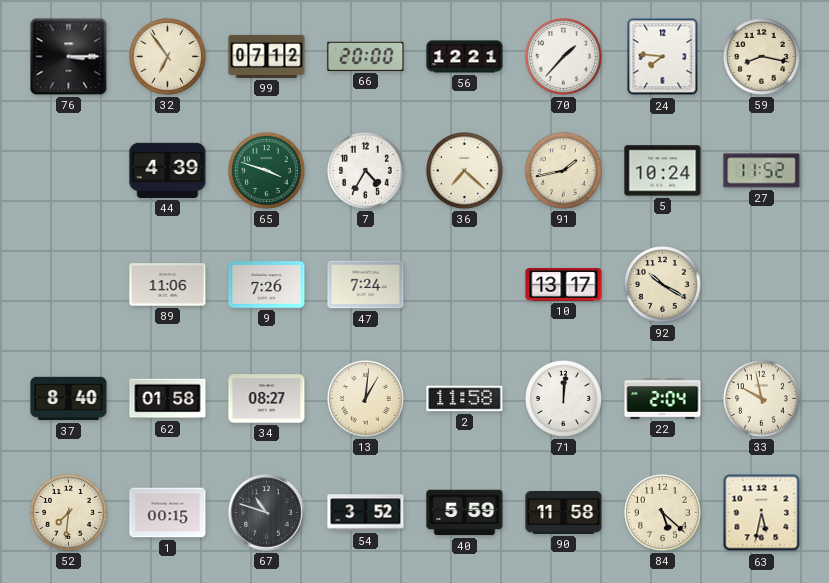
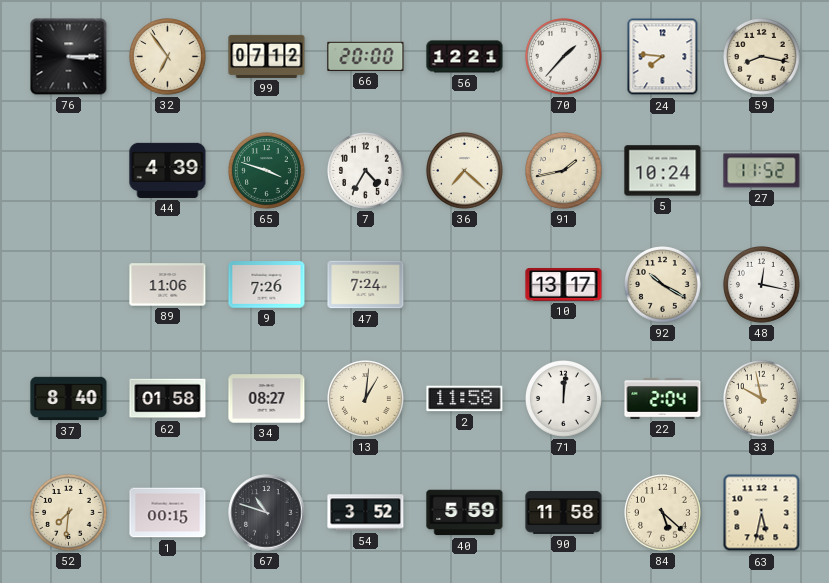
48: none -> 12:17
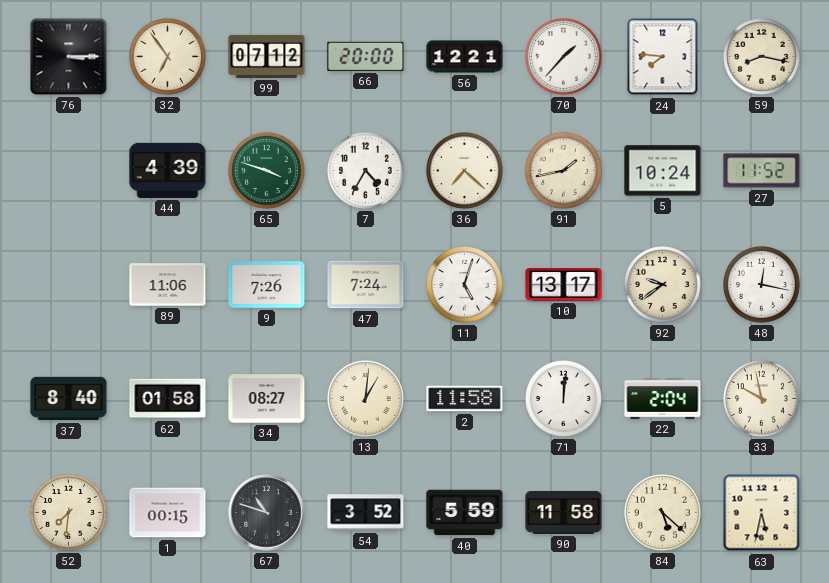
11: none -> 5:03
92: 10:20 -> 9:39
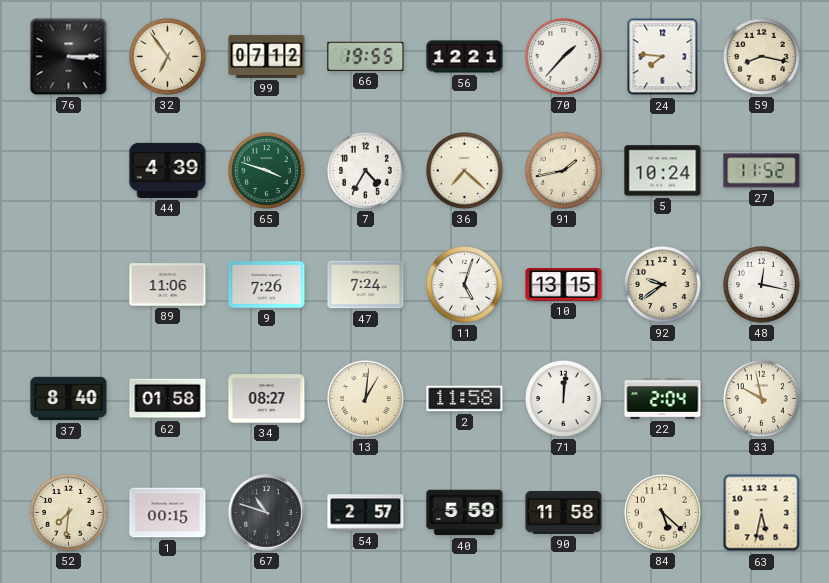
66: 20:00 -> 19:55
10: 13:17 -> 13:15
54: 3:52 -> 2:57
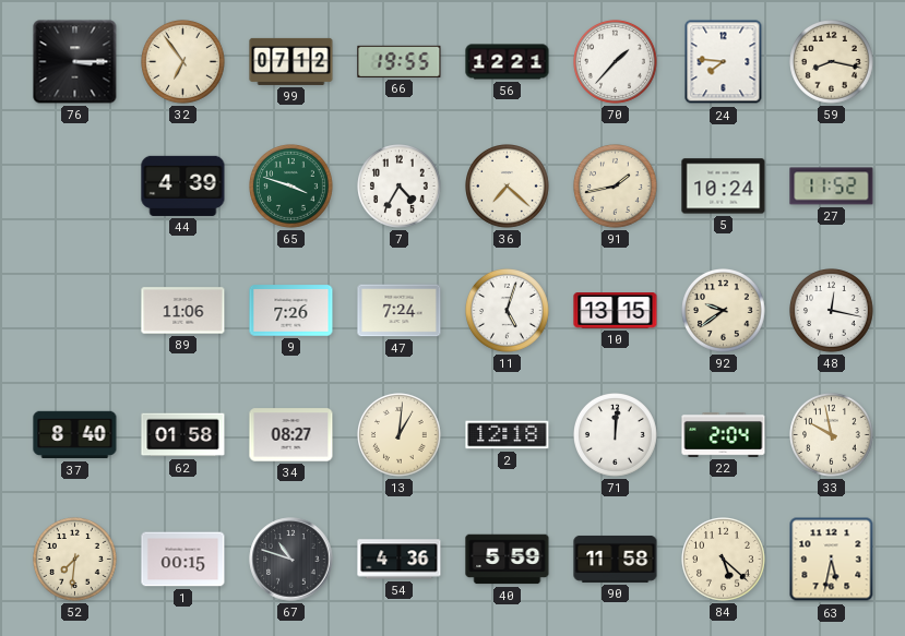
2: 11:58 -> 12:18
54: 2:57 -> 4:36
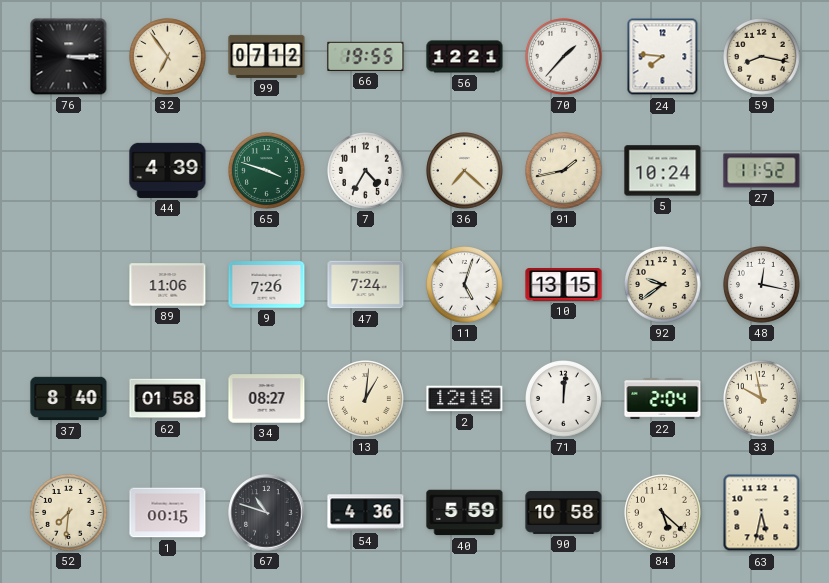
90: 11:58 -> 10:58
